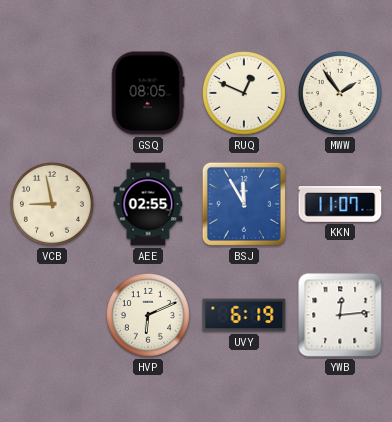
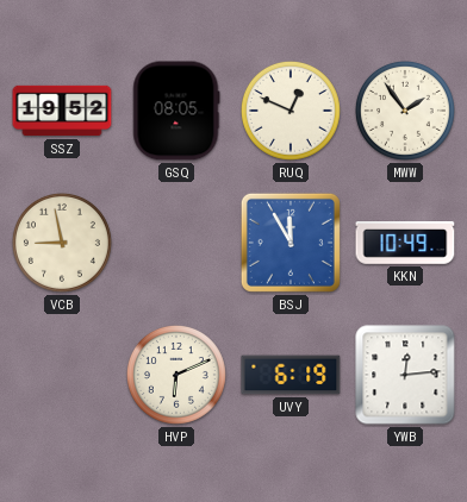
SSZ: none -> 19:52
AEE: 02:55 -> none
KKN: 11:07 -> 10:49
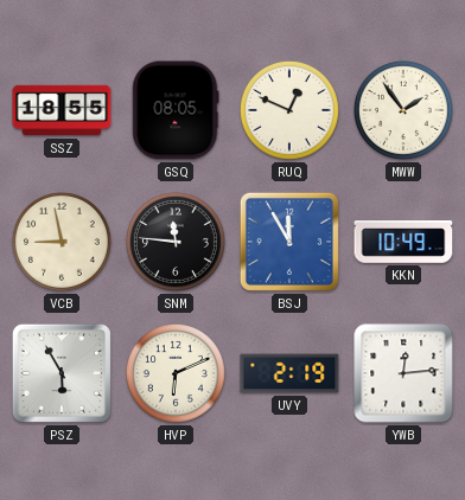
SSZ: 19:52 -> 18:55
SNM: none -> 11:46
PSZ: none -> 5:55
UVY: 6:19 -> 2:19
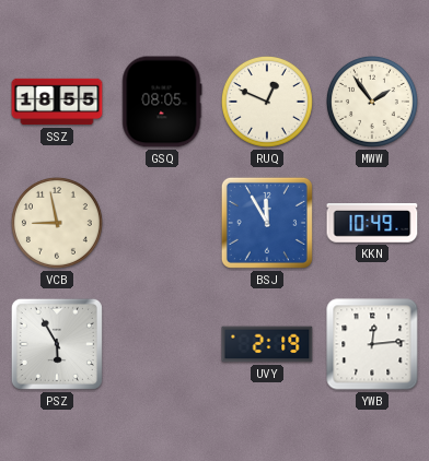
SNM: 11:46 -> none
HVP: 6:11 -> none
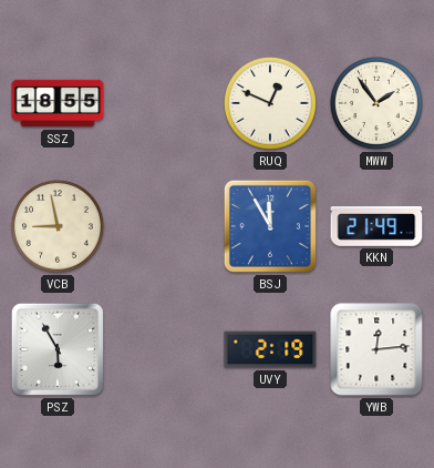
GSQ: 08:05 -> none
KKN: 10:49 -> 21:49
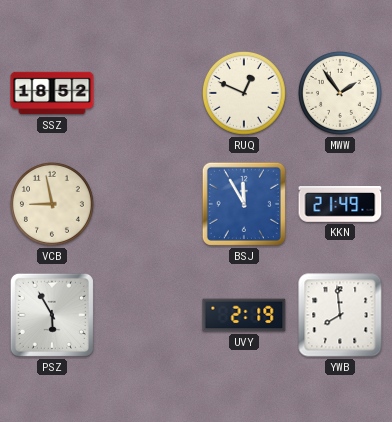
SSZ: 18:55 -> 18:52
YWB: 12:14 -> 7:59
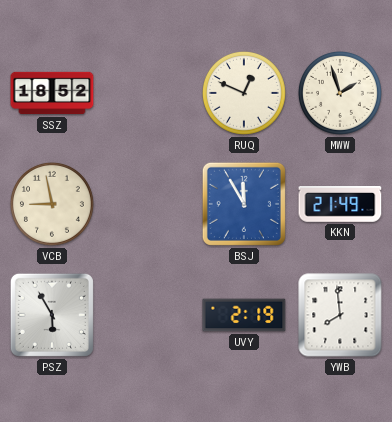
MWW: 1:54 -> 1:57
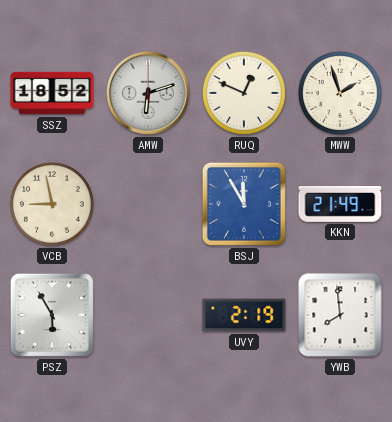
AMW: none -> 6:12
